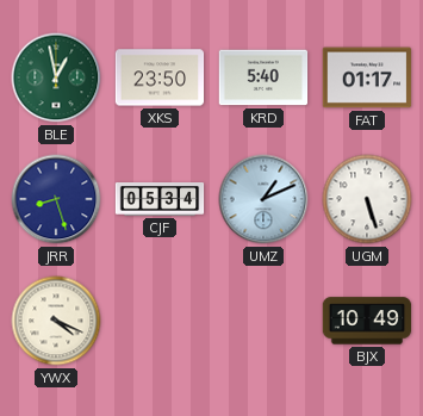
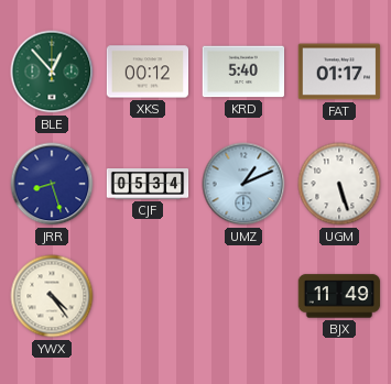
BLE: 12:58 -> 12:53
XKS: 23:50 -> 00:12
YWX: 4:19 -> 4:24
BJX: 10:49 -> 11:49
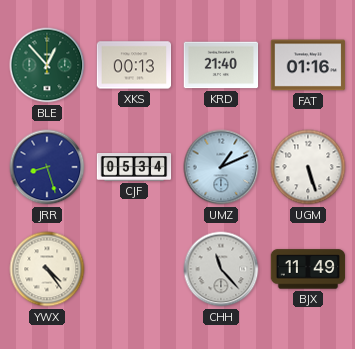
XKS: 00:12 -> 00:13
KRD: 5:40 -> 21:40
FAT: 01:17 -> 01:16
CHH: none -> 11:23
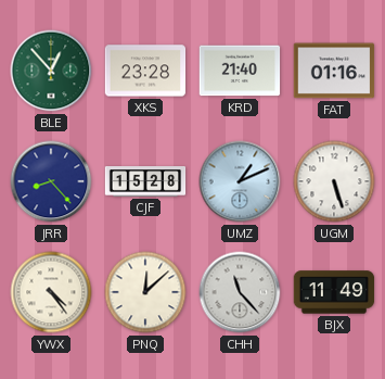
XKS: 00:13 -> 23:28
JRR: 8:27 -> 8:23
CJF: 05:34 -> 15:28
PNQ: none -> 12:08
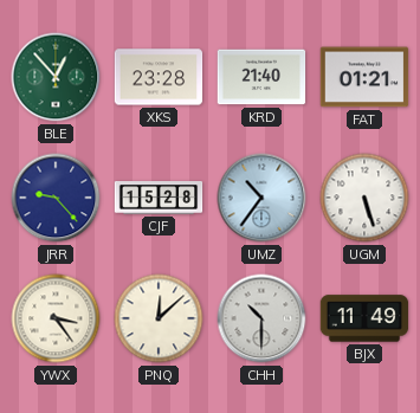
FAT: 01:16 -> 01:21
JRR: 8:23 -> 9:23
UMZ: 1:11 -> 10:36
YWX: 4:24 -> 3:24
CHH: 11:23 -> 10:30
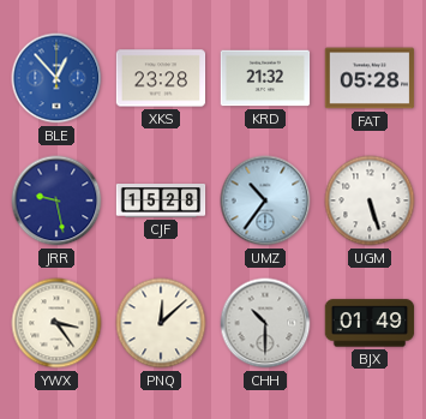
BLE dial: green -> blue
KRD: 21:40 -> 21:32
FAT: 01:21 -> 05:28
JRR: 9:23 -> 9:28
BJX: 11:49 -> 01:49
